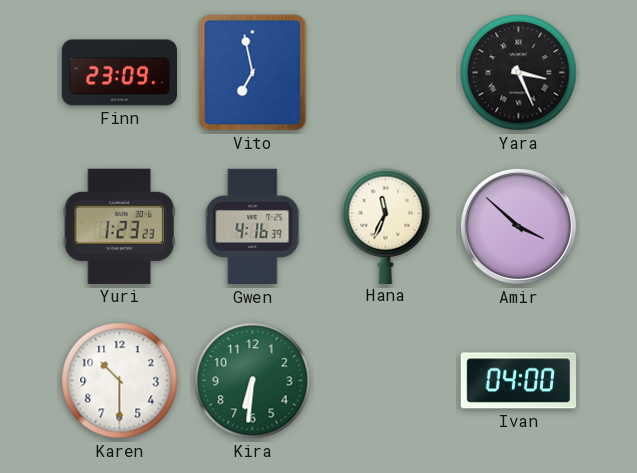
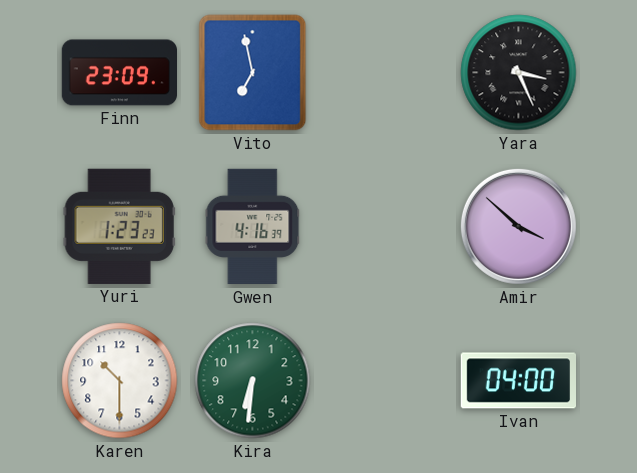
Hana: 11:34 -> none
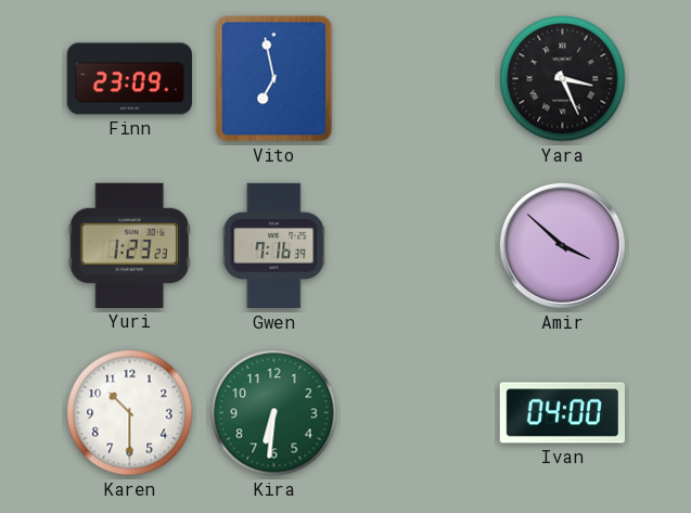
Gwen: 4:16 -> 7:16
